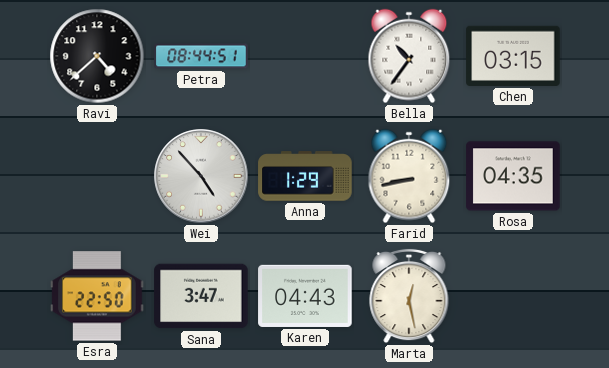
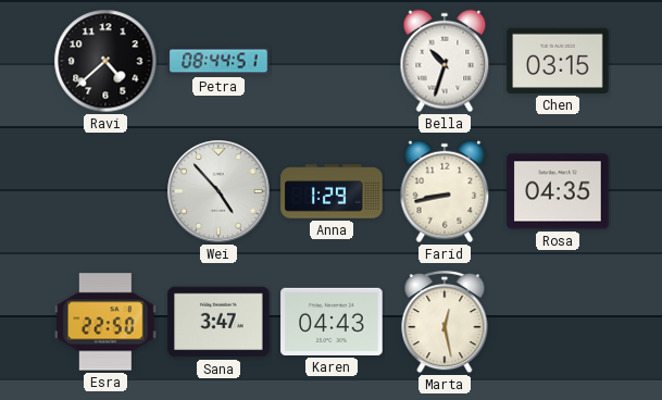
Bella: 10:36 -> 10:33
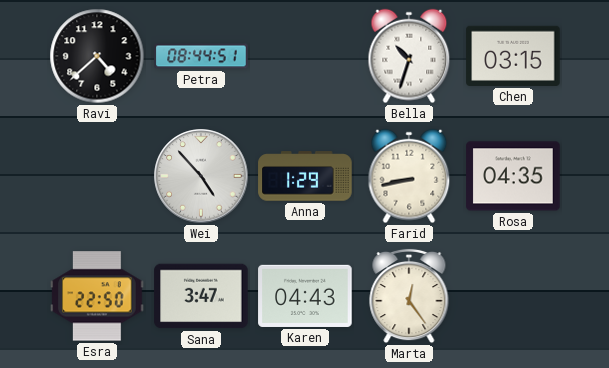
Marta: 12:28 -> 12:24
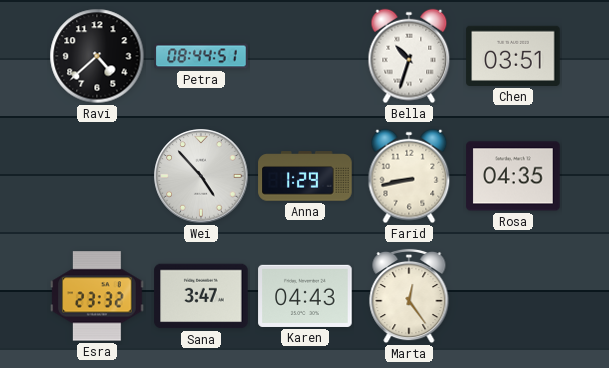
Chen: 03:15 -> 03:51
Esra: 22:50 -> 23:32
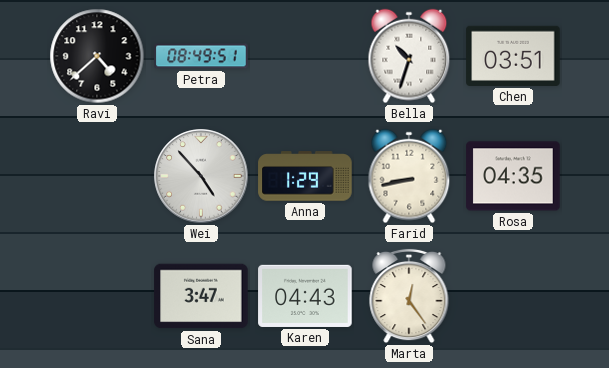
Petra: 08:44 -> 08:49
Esra: 23:32 -> none
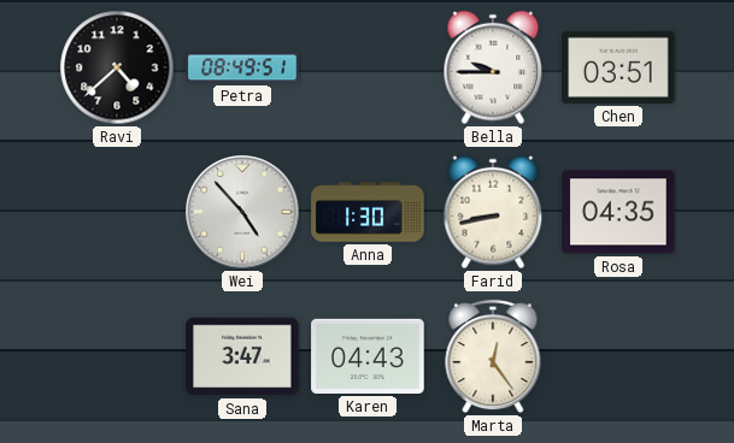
Bella: 10:33 -> 9:45
Anna: 1:29 -> 1:30
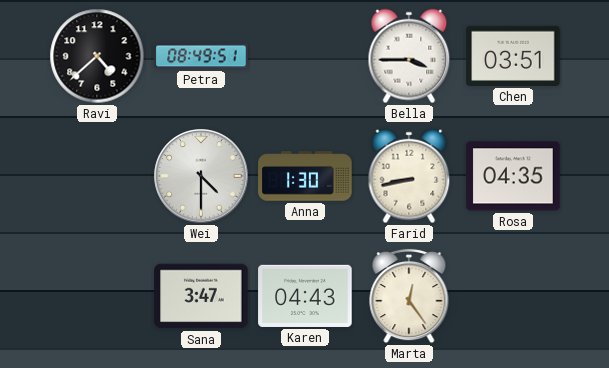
Bella: 9:45 -> 3:45
Wei: 4:53 -> 4:30
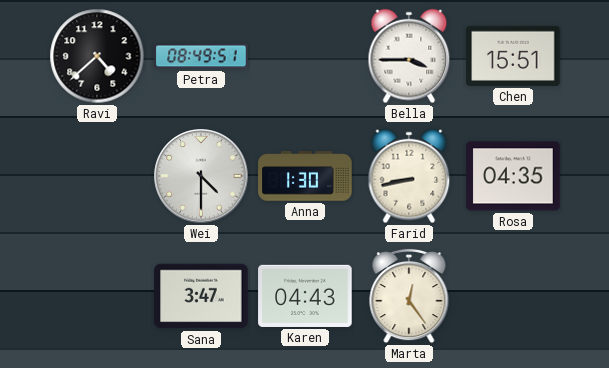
Chen: 03:51 -> 15:51
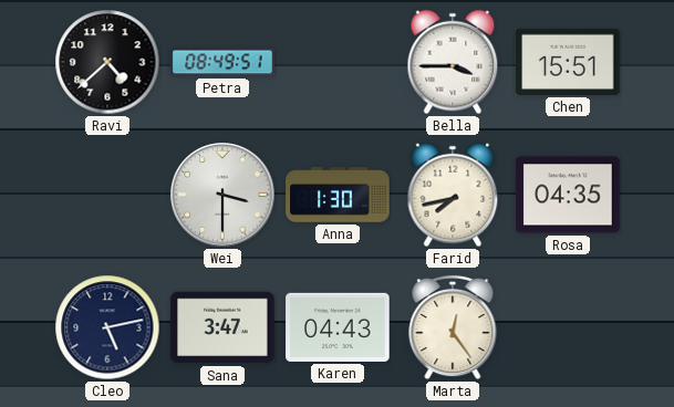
Wei: 4:30 -> 3:30
Farid: 8:43 -> 7:43
Cleo: none -> 5:13
